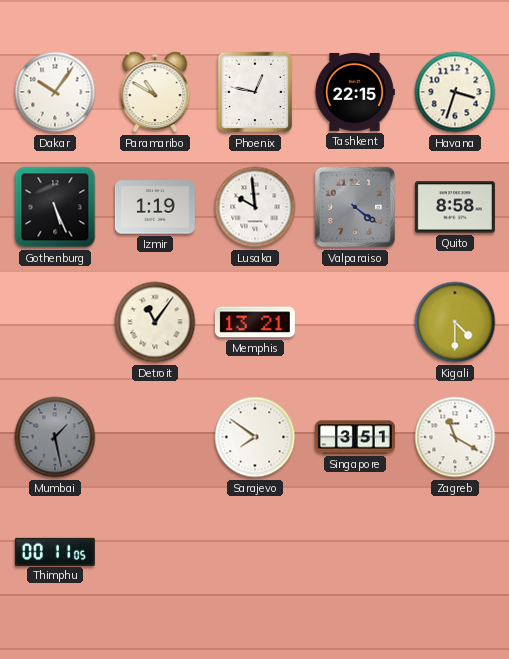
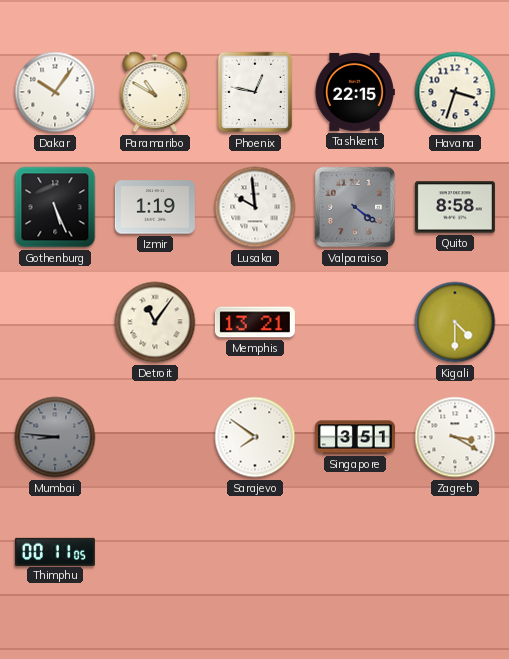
Mumbai: 1:28 -> 8:46
Zagreb: 11:20 -> 3:20
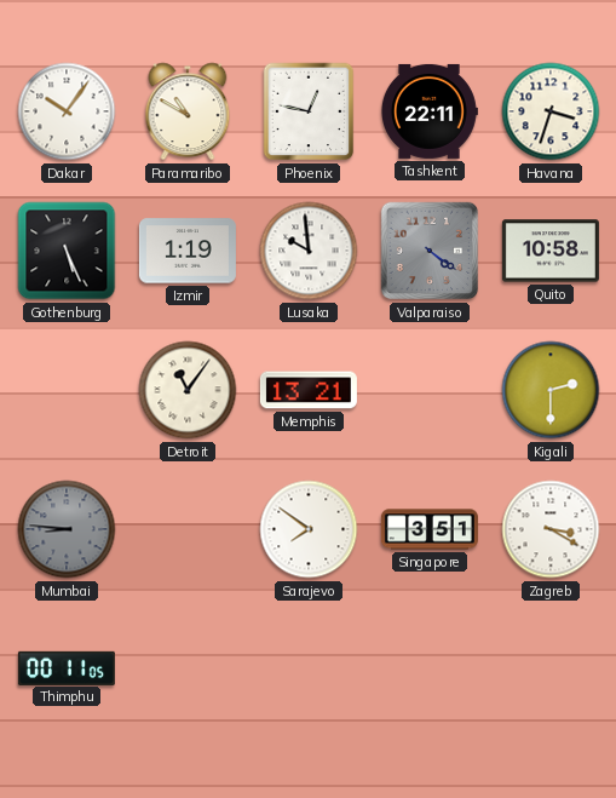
Tashkent: 22:15 -> 22:11
Quito: 8:58 -> 10:58
Kigali: 4:30 -> 2:30
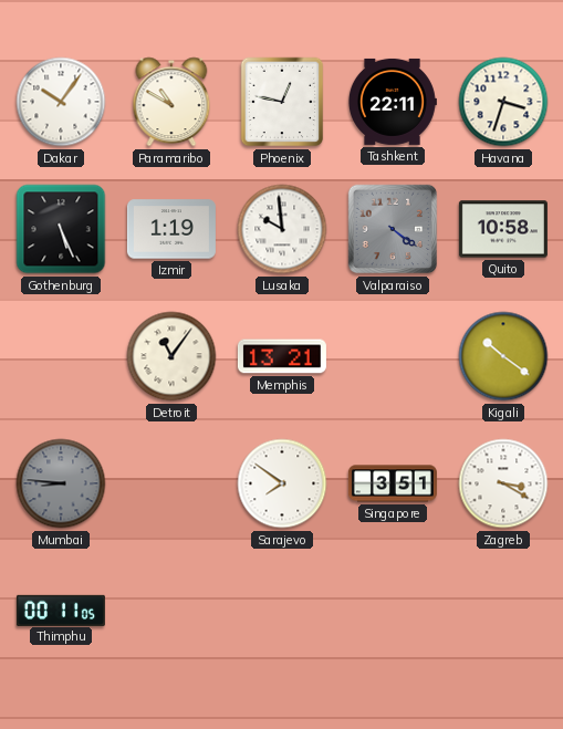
Kigali: 2:30 -> 10:21
